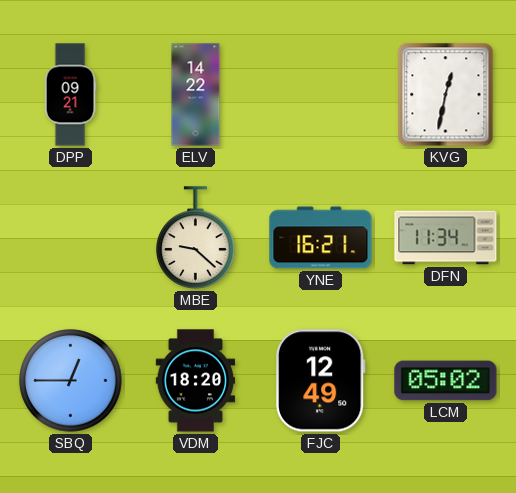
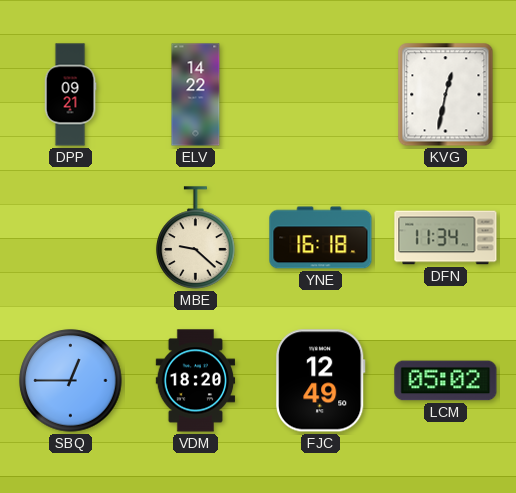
YNE: 16:21 -> 16:18
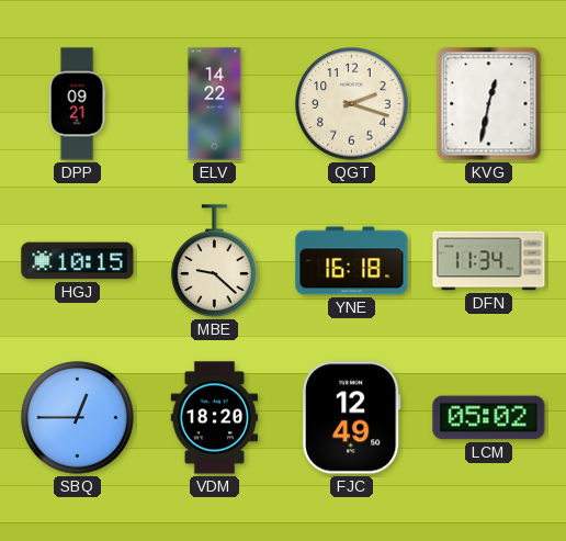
QGT: none -> 2:18
HGJ: none -> 10:15
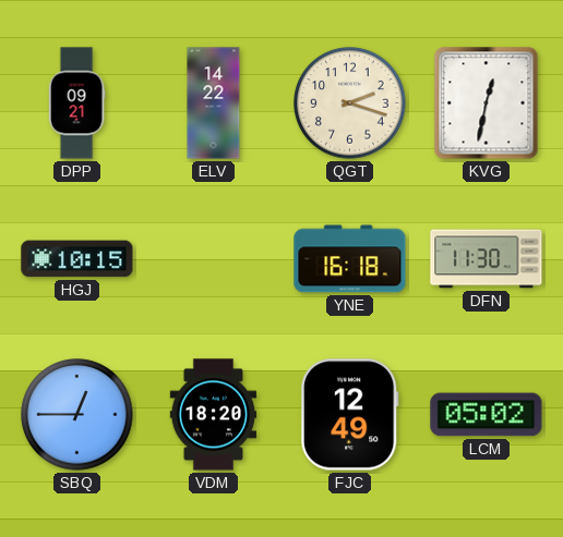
MBE: 9:22 -> none
DFN: 11:34 -> 11:30
